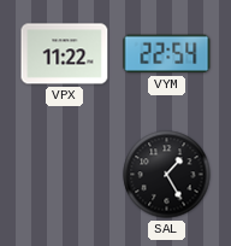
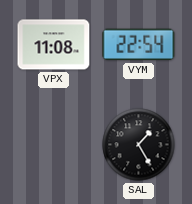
VPX: 11:22 -> 11:08
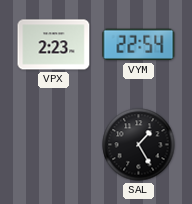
VPX: 11:08 -> 2:23
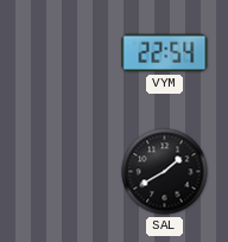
VPX: 2:23 -> none
SAL: 1:25 -> 1:40
